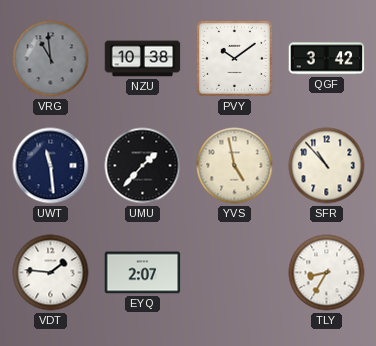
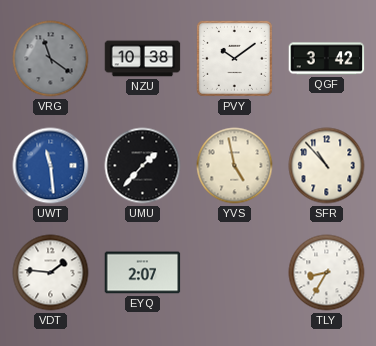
VRG: 10:59 -> 11:21
UWT dial: navy -> blue
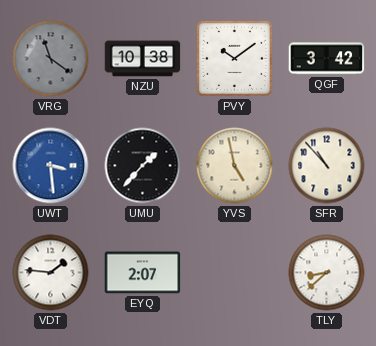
UWT: 11:29 -> 3:29
TLY: 8:35 -> 8:38
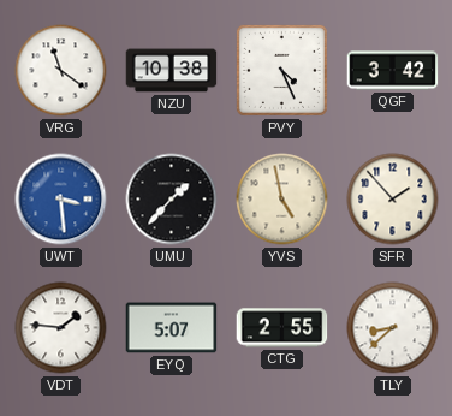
VRG dial: grey -> white
PVY: 10:09 -> 4:26
SFR: 10:53 -> 1:53
EYQ: 2:07 -> 5:07
CTG: none -> 2:55
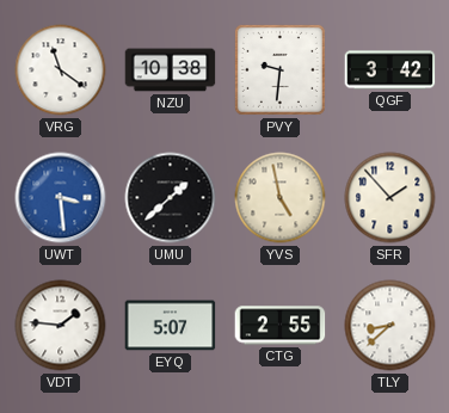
PVY: 4:26 -> 9:31
UMU: 1:37 -> 1:38
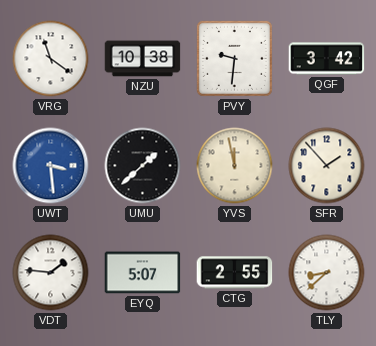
YVS: 4:58 -> 11:58
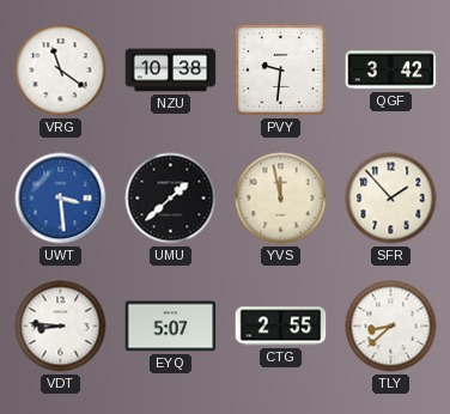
VDT: 1:46 -> 8:46
